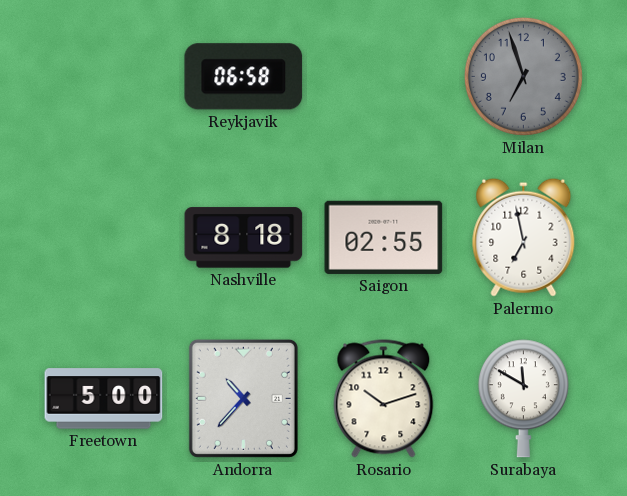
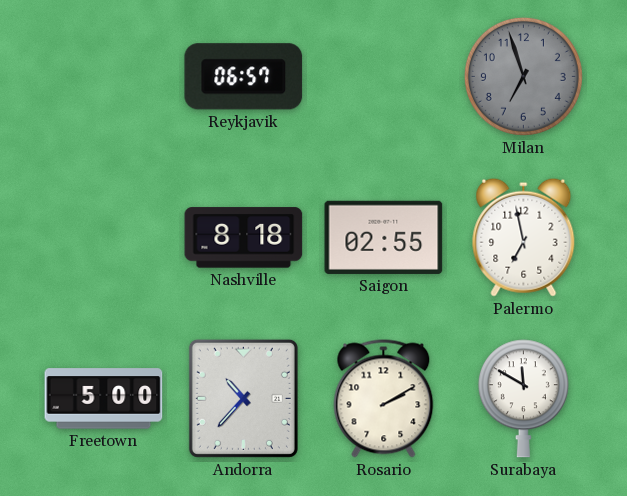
Reykjavik: 06:58 -> 06:57
Rosario: 10:12 -> 2:10
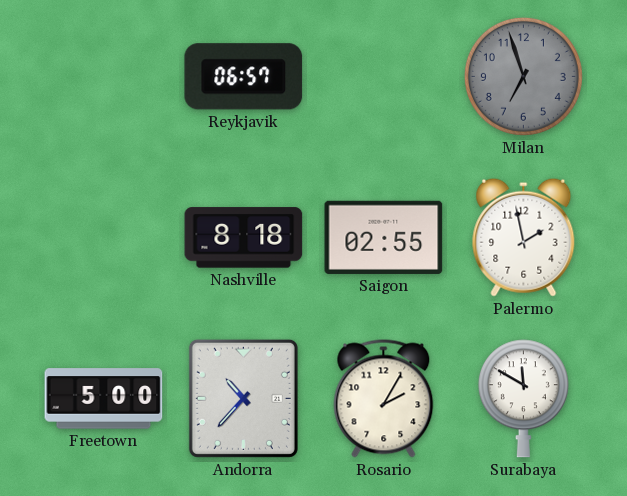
Palermo: 6:58 -> 1:58
Rosario: 2:10 -> 2:05
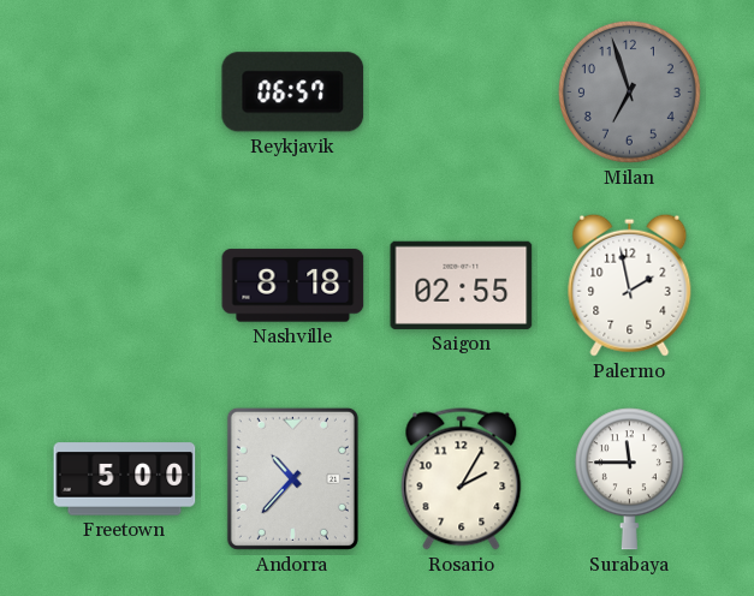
Surabaya: 11:50 -> 11:45
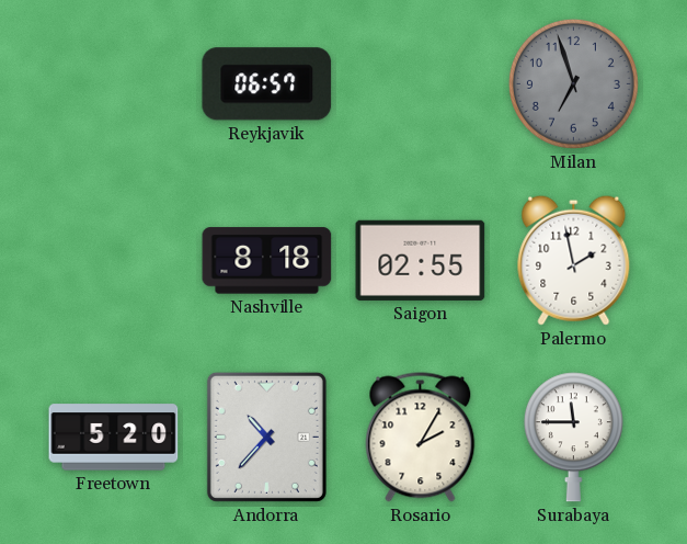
Freetown: 5:00 -> 5:20
